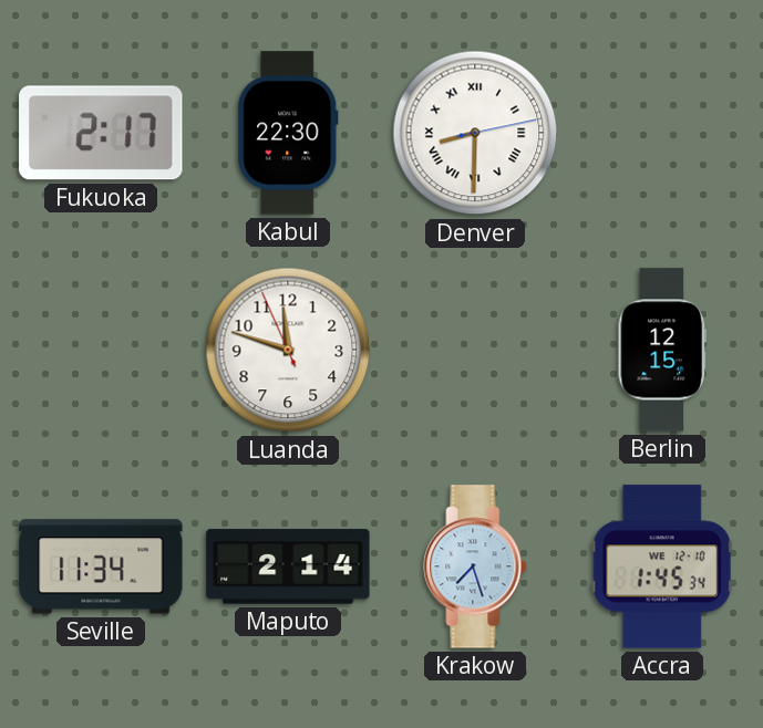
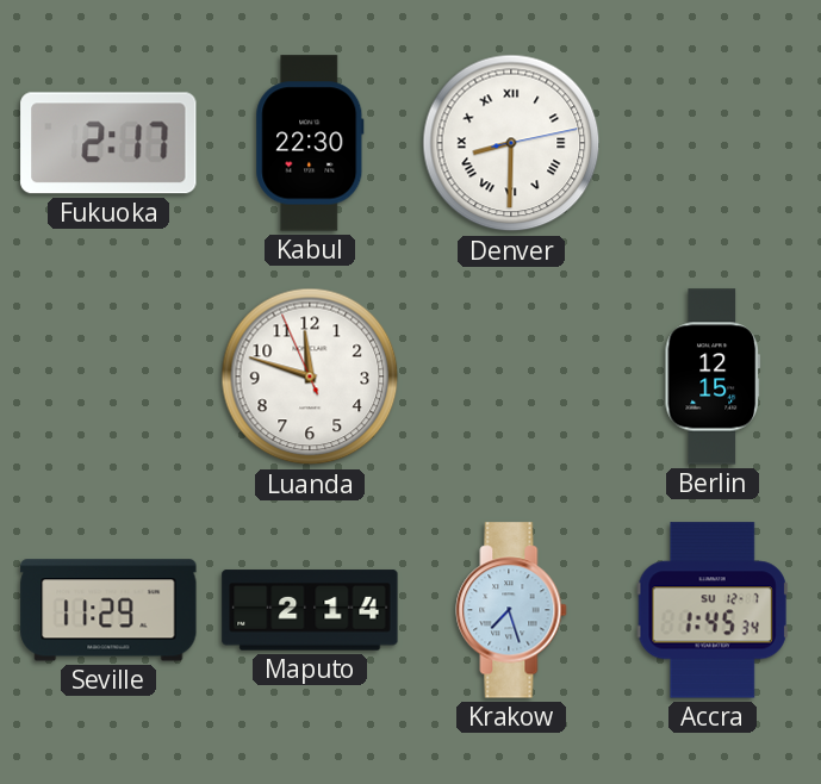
Seville: 11:34 -> 11:29
Accra date: WE 12-10 -> SU 12-7
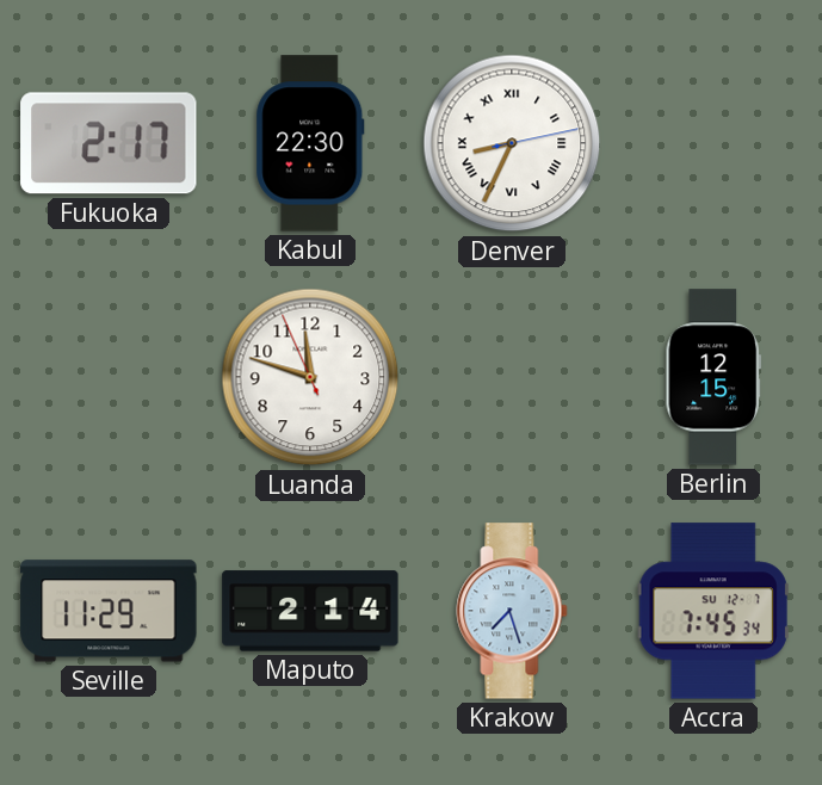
Denver: 8:30 -> 8:34
Accra: 1:45 -> 7:45
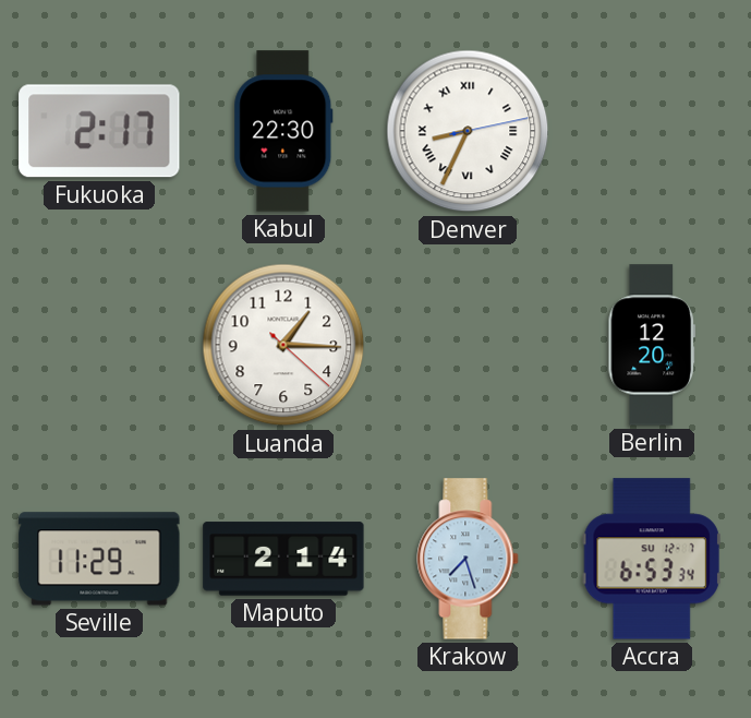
Luanda: 11:47 -> 1:15
Berlin: 12:15 -> 12:20
Accra: 7:45 -> 6:53
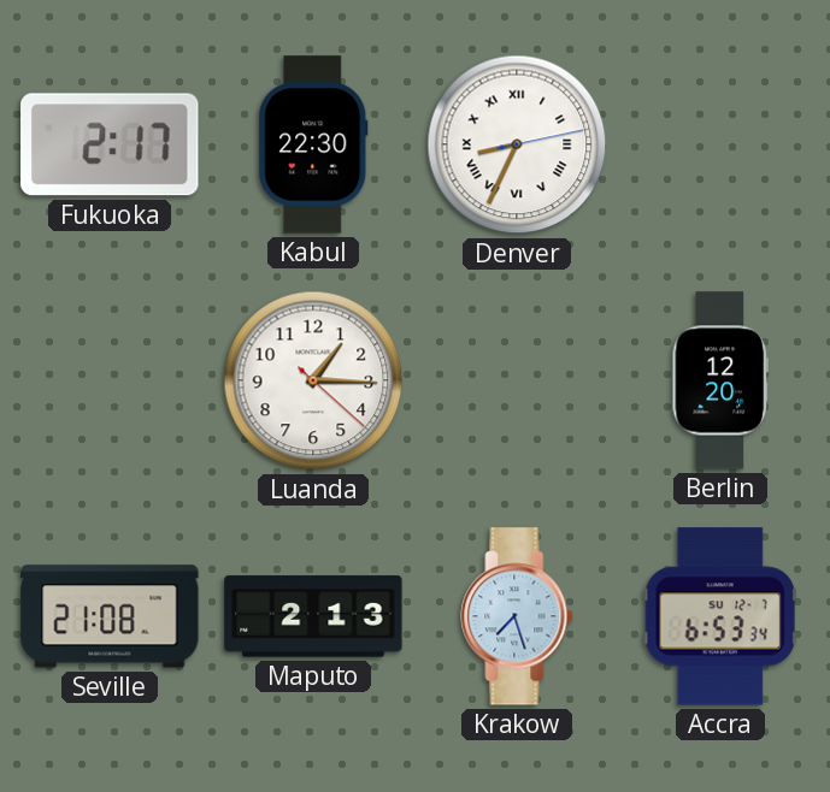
Seville: 11:29 -> 21:08
Maputo: 2:14 -> 2:13
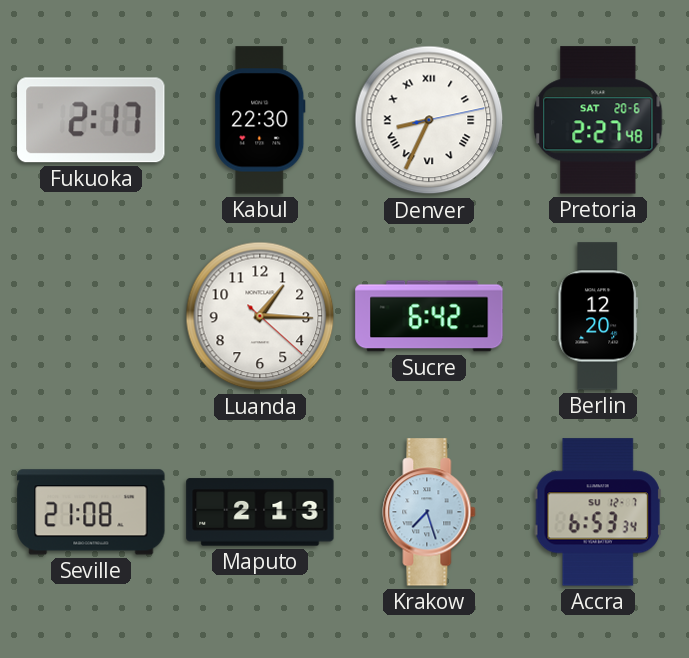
Pretoria: none -> 2:27
Sucre: none -> 6:42
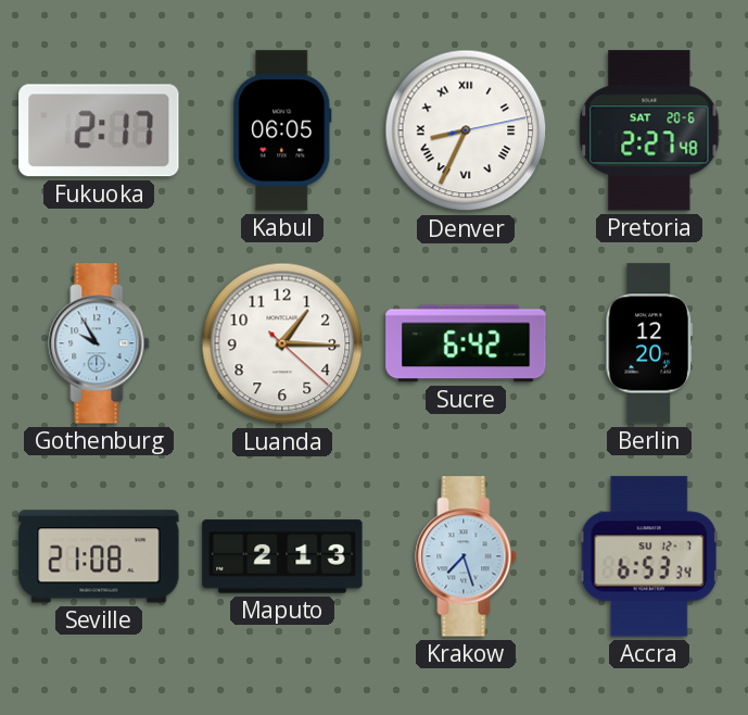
Kabul: 22:30 -> 06:05
Gothenburg: none -> 9:55
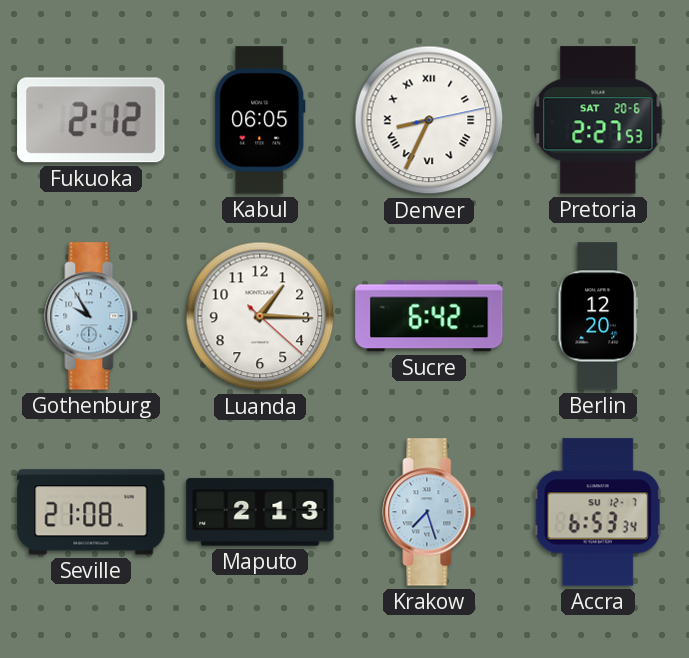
Fukuoka: 2:17 -> 2:12
Pretoria: 2:27:48 -> 2:27:53
